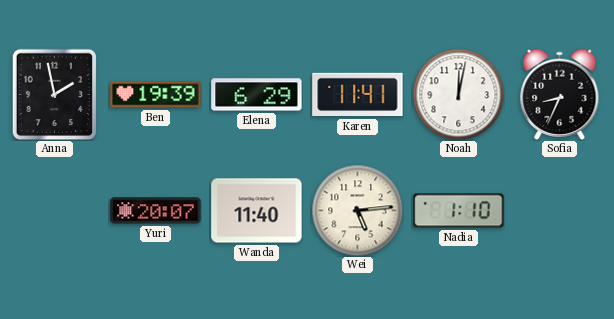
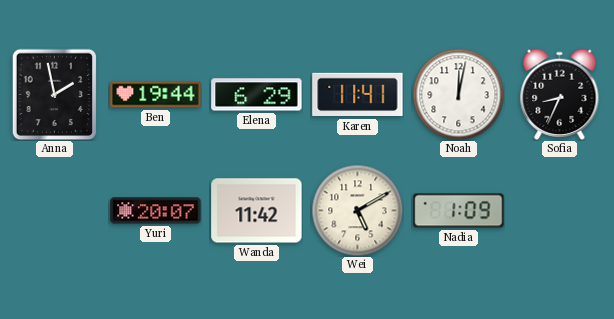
Ben: 19:39 -> 19:44
Wanda: 11:40 -> 11:42
Wei: 5:14 -> 5:10
Nadia: 1:10 -> 1:09
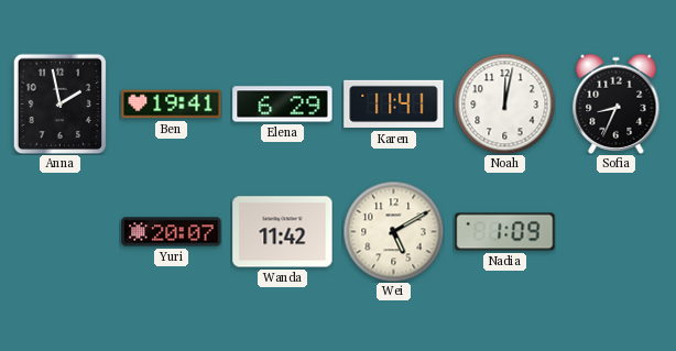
Ben: 19:44 -> 19:41
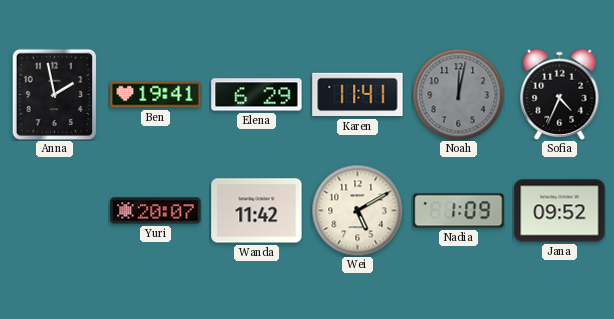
Noah dial: white -> grey
Sofia: 8:34 -> 4:34
Jana: none -> 09:52
